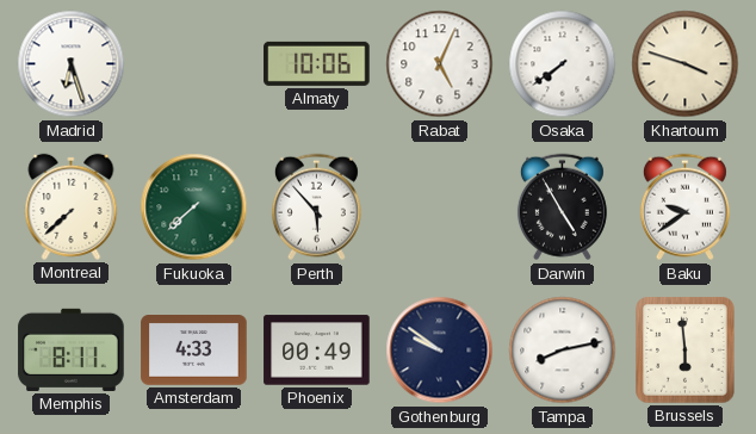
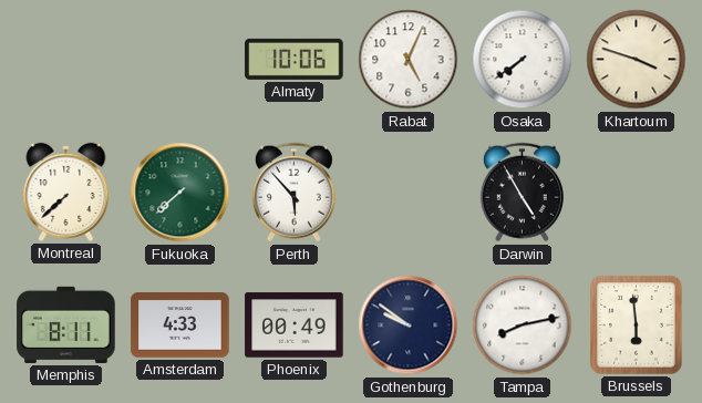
Madrid: 6:27 -> none
Baku: 9:39 -> none
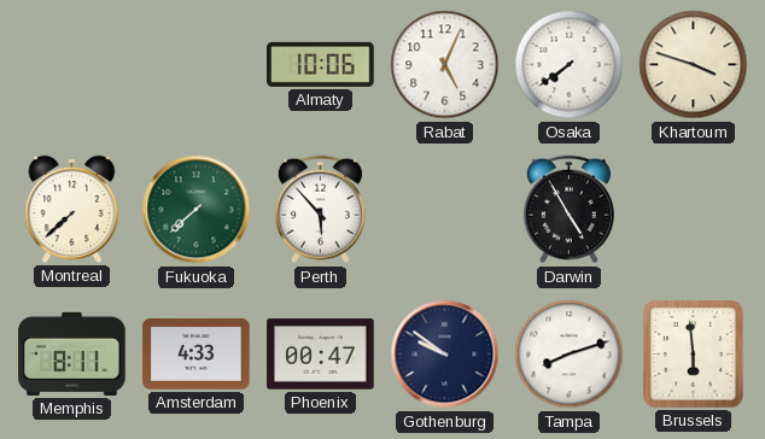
Phoenix: 00:49 -> 00:47
Tampa: 8:13 -> 8:12
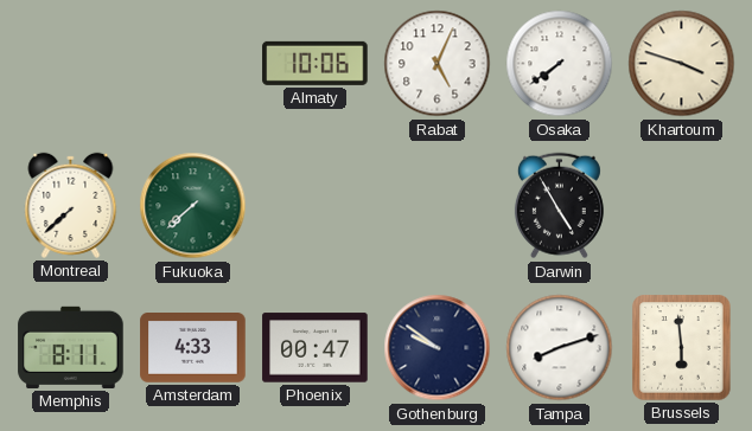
Perth: 5:53 -> none
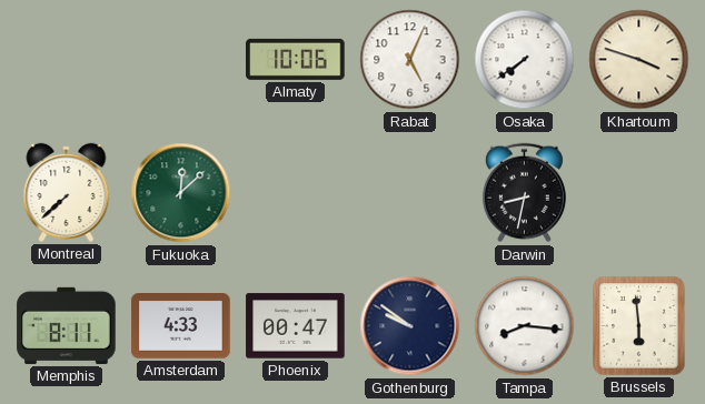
Fukuoka: 7:38 -> 12:08
Darwin: 4:55 -> 8:32
Tampa: 8:12 -> 8:16
